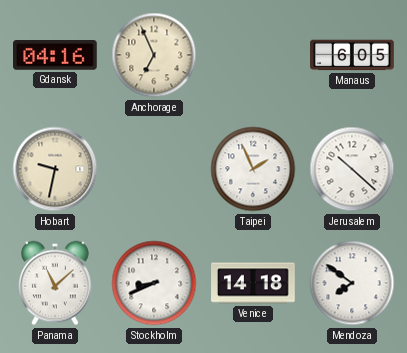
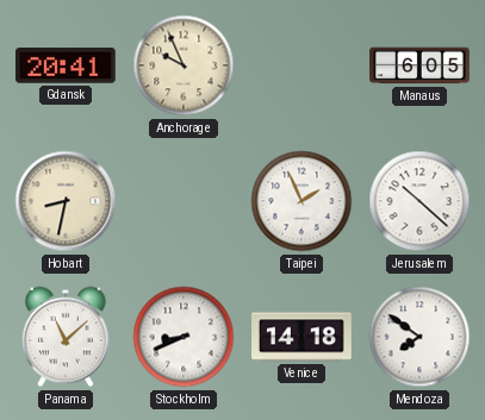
Gdansk: 04:16 -> 20:41
Anchorage: 6:56 -> 9:56
Hobart: 9:32 -> 8:32
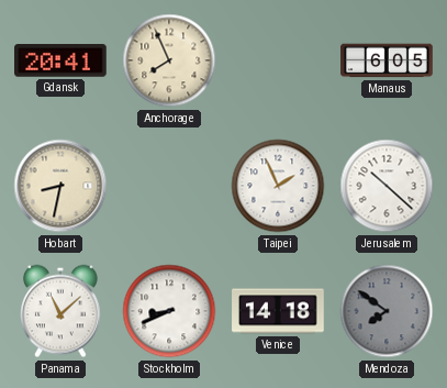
Anchorage: 9:56 -> 7:56
Mendoza dial: white -> grey
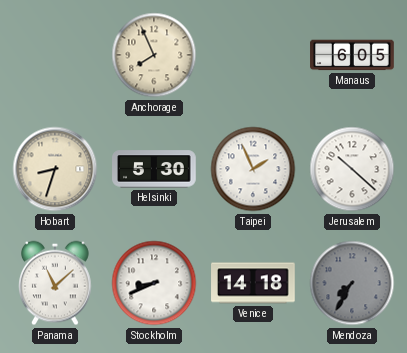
Gdansk: 20:41 -> none
Hobart: 8:32 -> 8:33
Helsinki: none -> 5:30
Mendoza: 7:51 -> 7:35
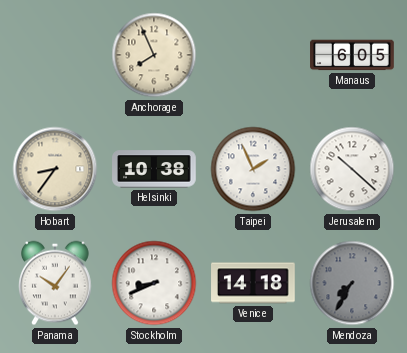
Hobart: 8:33 -> 8:36
Helsinki: 5:30 -> 10:38
Panama: 11:08 -> 10:06
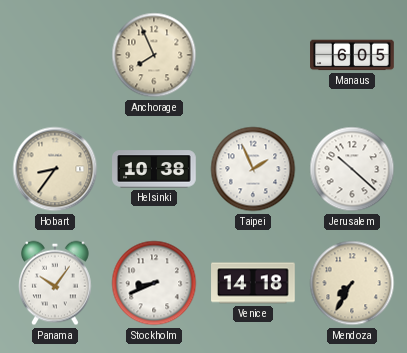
Mendoza dial: grey -> cream
